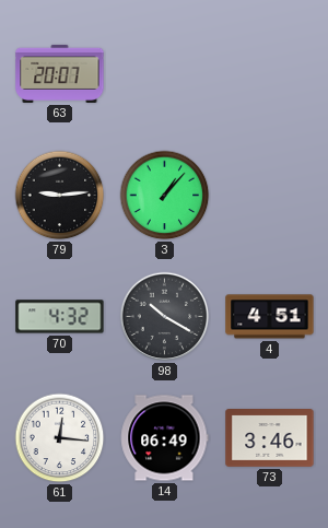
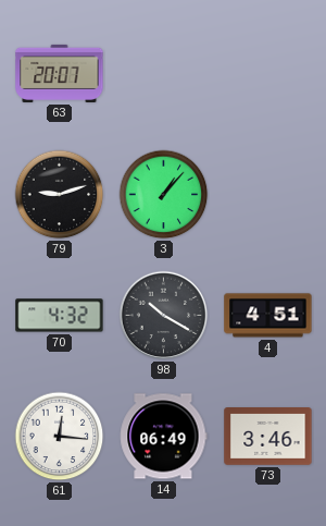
79: 9:14 -> 9:12
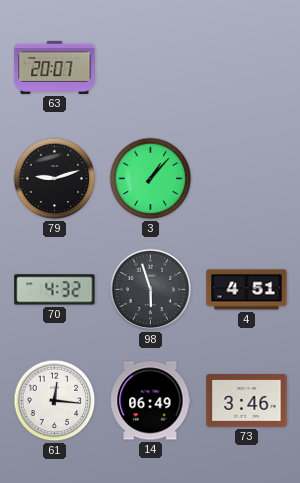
98: 10:20 -> 5:57
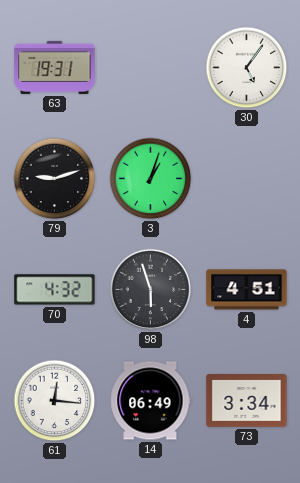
63: 20:07 -> 19:31
30: none -> 5:06
3: 1:07 -> 1:03
73: 3:46 -> 3:34
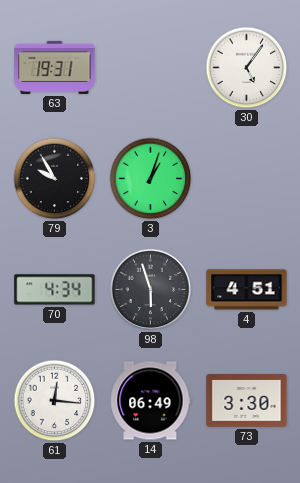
79: 9:12 -> 9:55
70: 4:32 -> 4:34
73: 3:34 -> 3:30
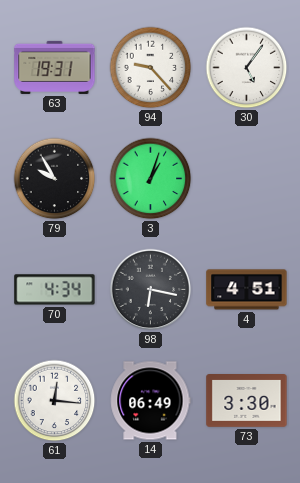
94: none -> 9:23
98: 5:57 -> 6:17
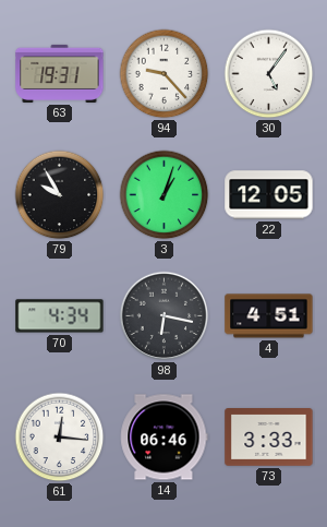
22: none -> 12:05
14: 06:49 -> 06:46
73: 3:30 -> 3:33
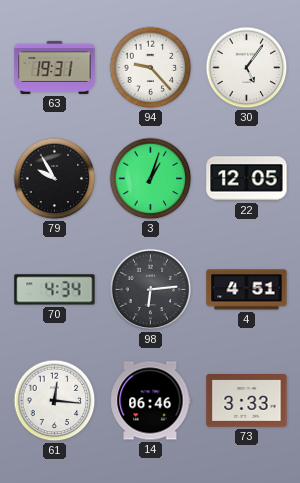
98: 6:17 -> 6:14
